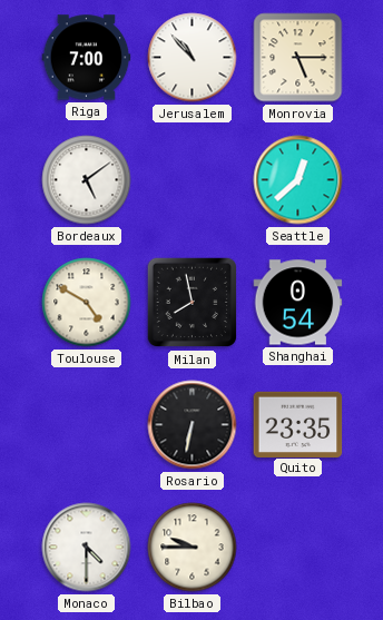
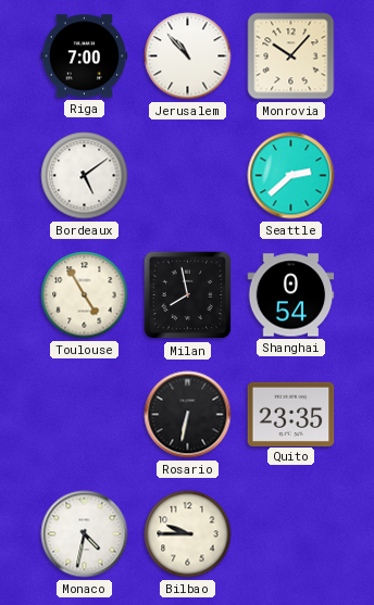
Monrovia: 5:15 -> 10:07
Seattle: 12:38 -> 2:38
Toulouse: 4:50 -> 4:55
Monaco: 4:30 -> 4:32
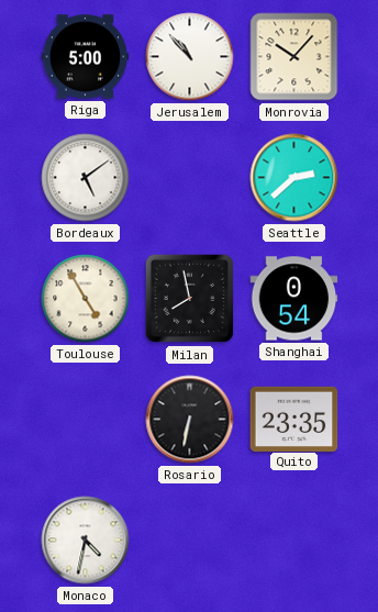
Riga: 7:00 -> 5:00
Bilbao: 9:45 -> none
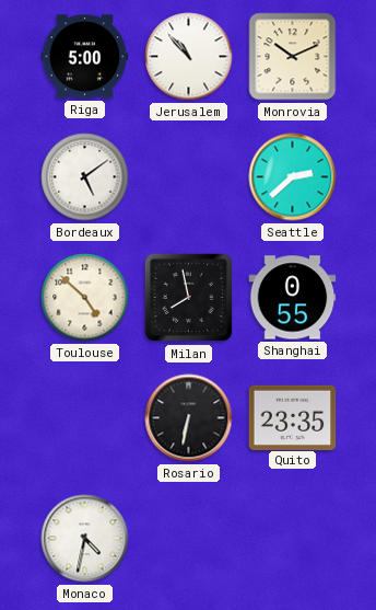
Monrovia: 10:07 -> 10:11
Toulouse: 4:55 -> 4:52
Shanghai: 0:54 -> 0:55
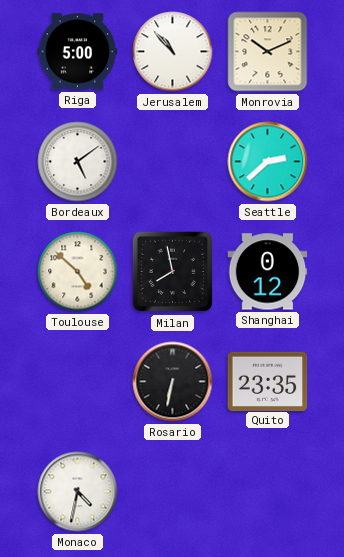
Shanghai: 0:55 -> 0:12
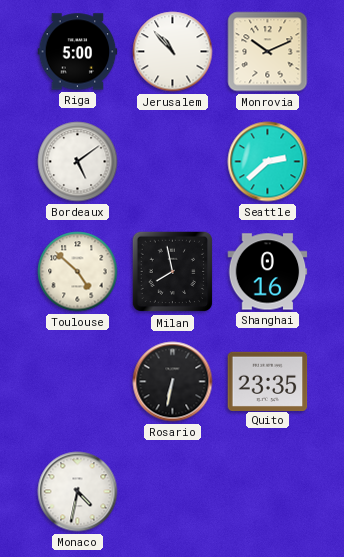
Shanghai: 0:12 -> 0:16
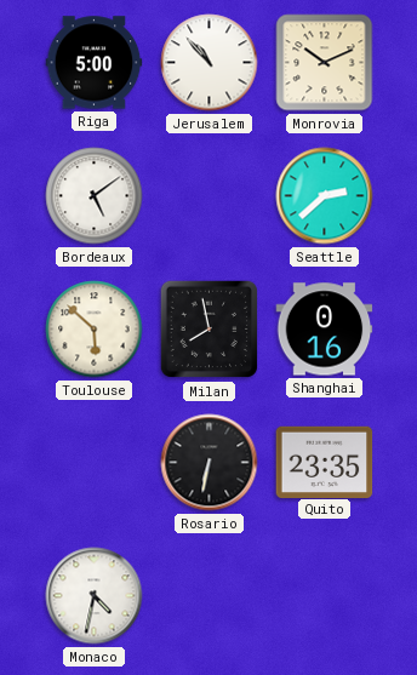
Toulouse: 4:52 -> 5:52
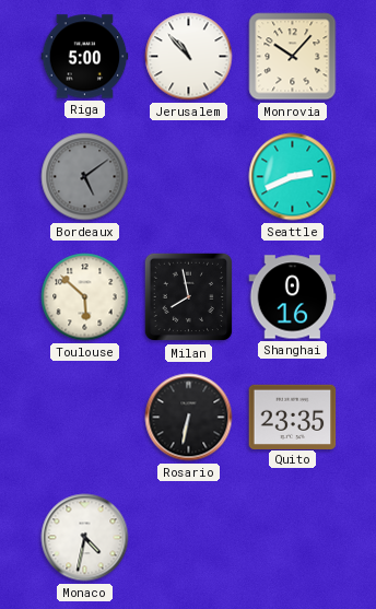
Monrovia: 10:11 -> 10:07
Bordeaux dial: white -> grey
Seattle: 2:38 -> 2:41
